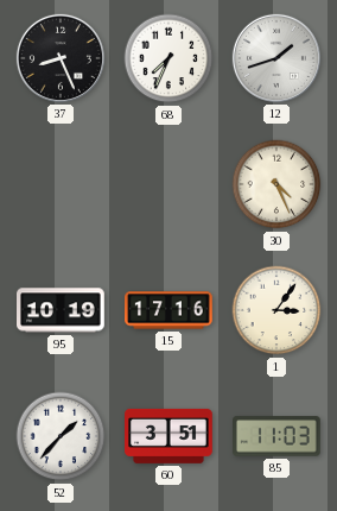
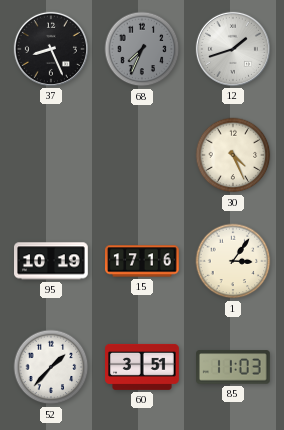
68 dial: white -> grey
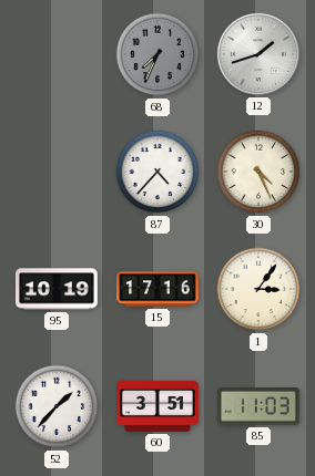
37: 8:26 -> none
87: none -> 4:37
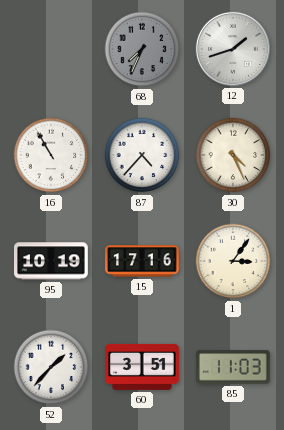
16: none -> 10:55
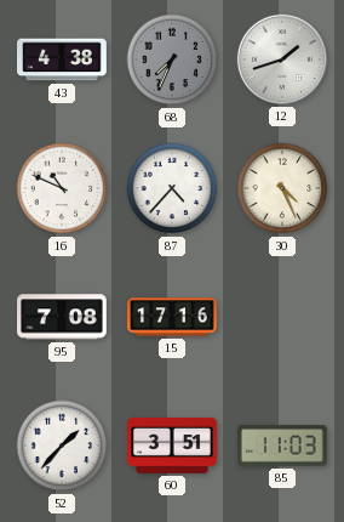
43: none -> 4:38
16: 10:55 -> 10:49
95: 10:19 -> 7:08
1: 3:06 -> none
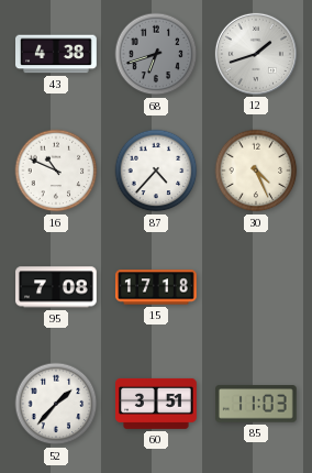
68: 7:34 -> 6:42
15: 17:16 -> 17:18
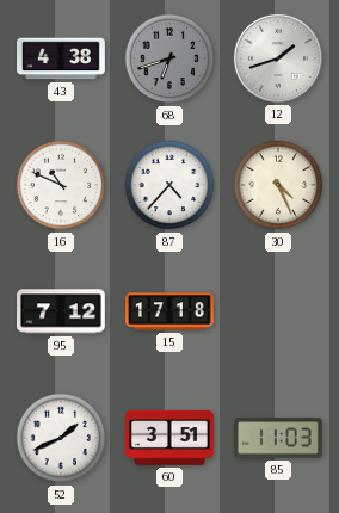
95: 7:08 -> 7:12
52: 1:37 -> 1:41
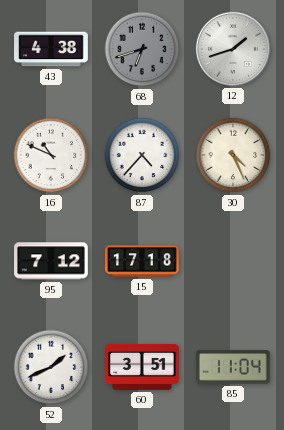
85: 11:03 -> 11:04
